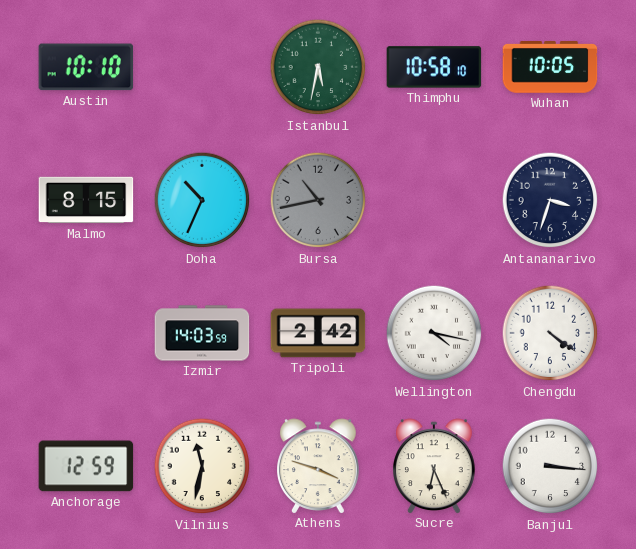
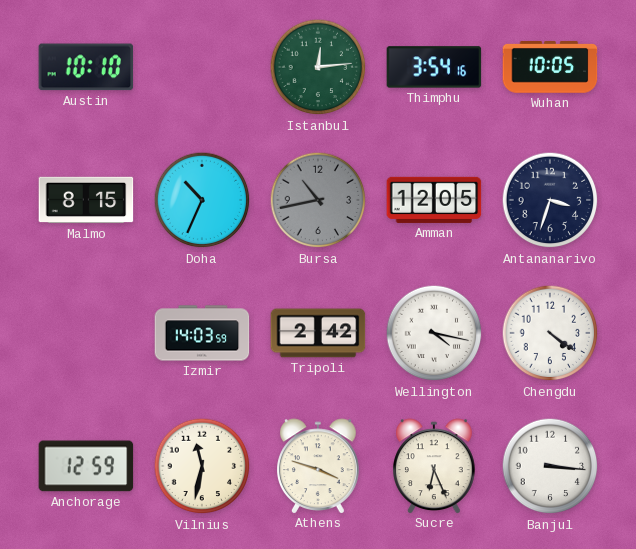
Istanbul: 5:32 -> 12:14
Thimphu: 10:58 -> 3:54
Amman: none -> 12:05
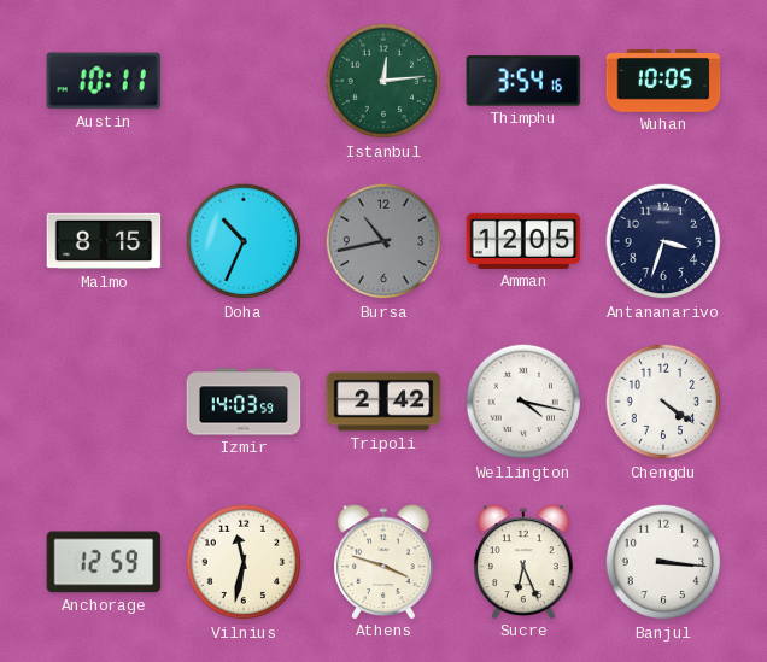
Austin: 10:10 -> 10:11
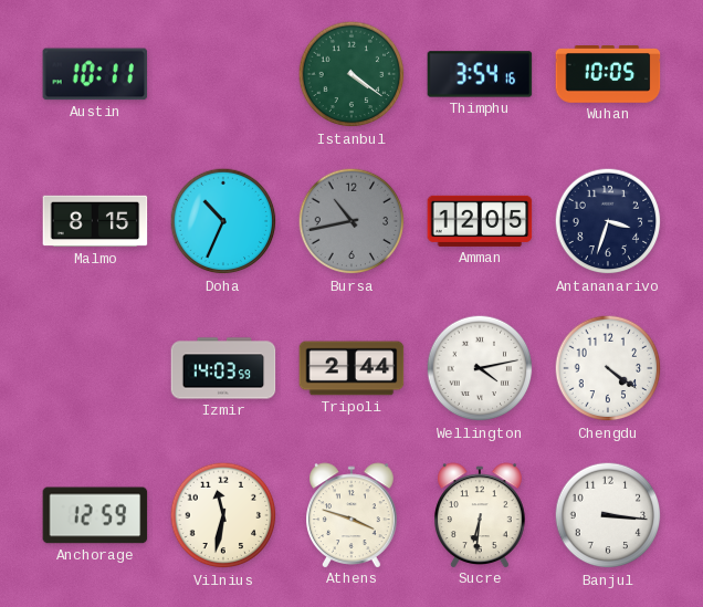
Istanbul: 12:14 -> 4:21
Tripoli: 2:42 -> 2:44
Wellington: 4:17 -> 4:13
Sucre: 6:26 -> 6:31
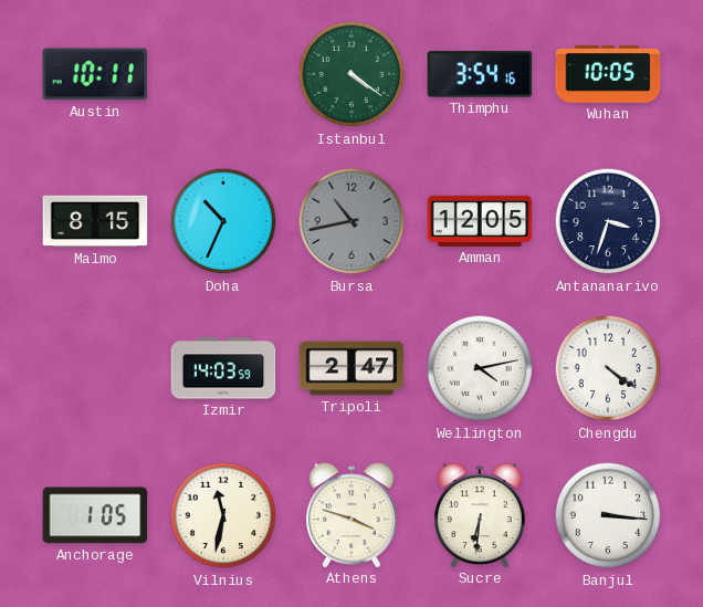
Tripoli: 2:44 -> 2:47
Anchorage: 12:59 -> 1:05
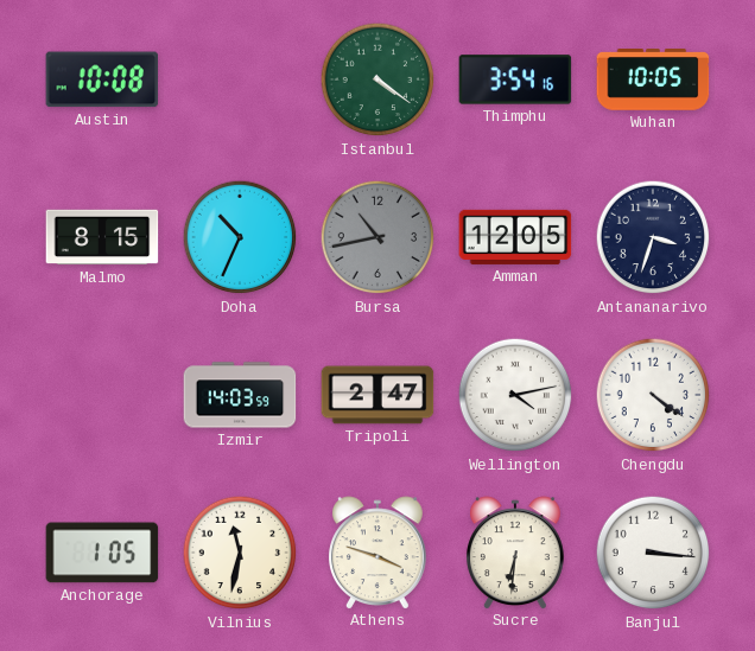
Austin: 10:11 -> 10:08
